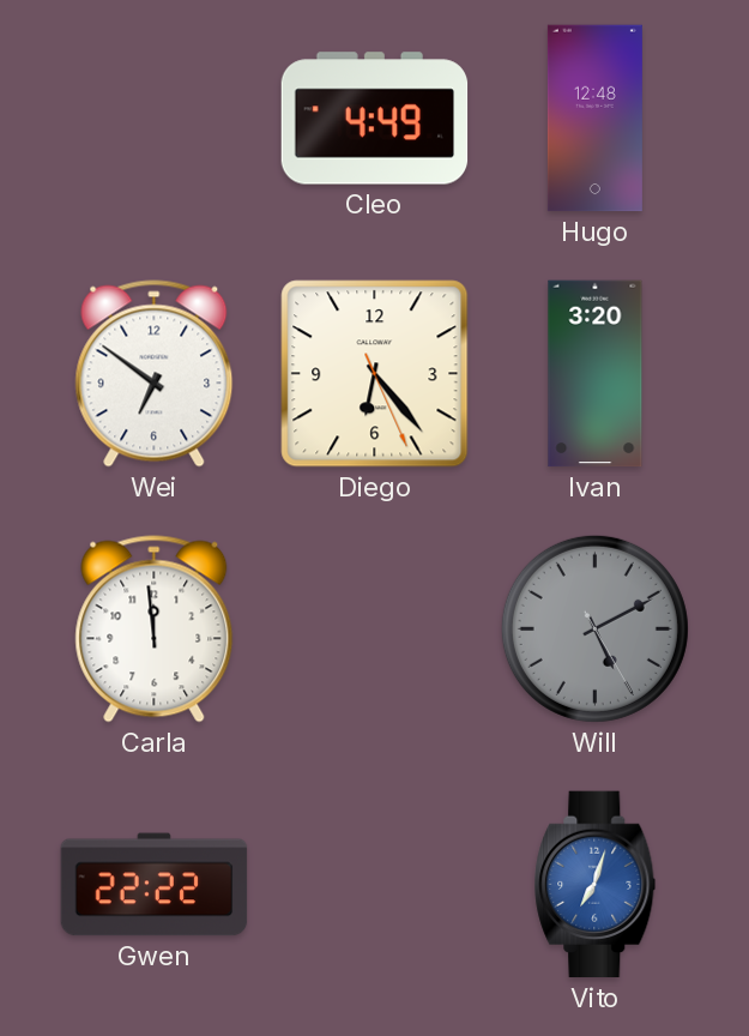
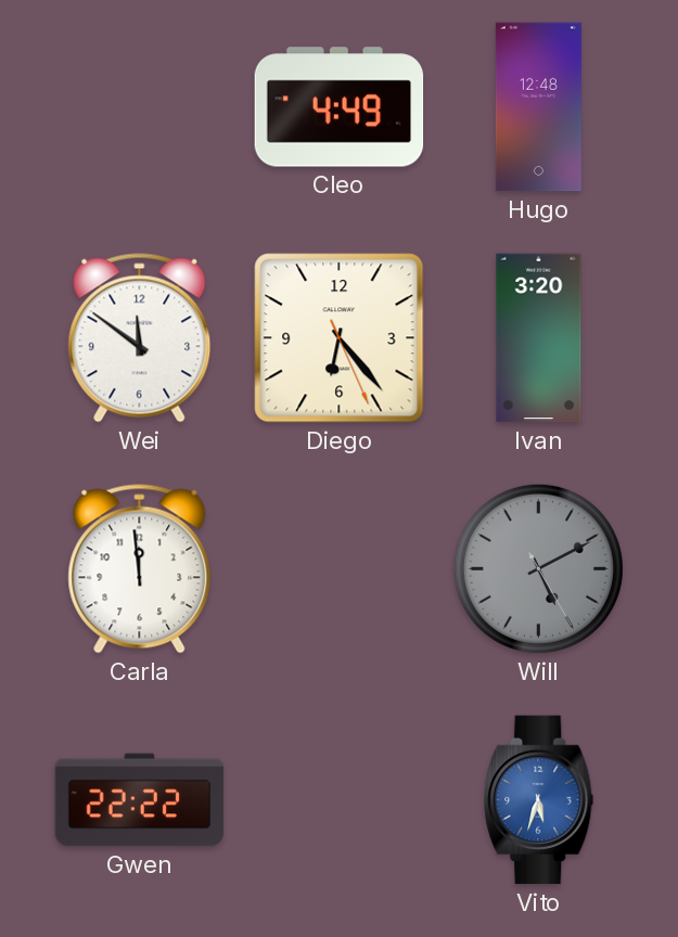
Wei: 6:51 -> 11:51
Vito: 7:03 -> 5:33
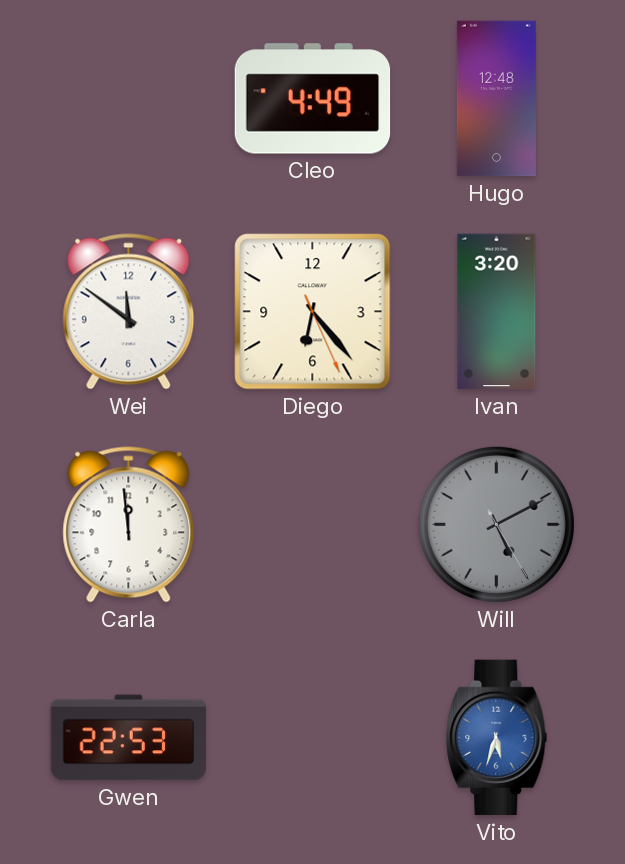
Gwen: 22:22 -> 22:53
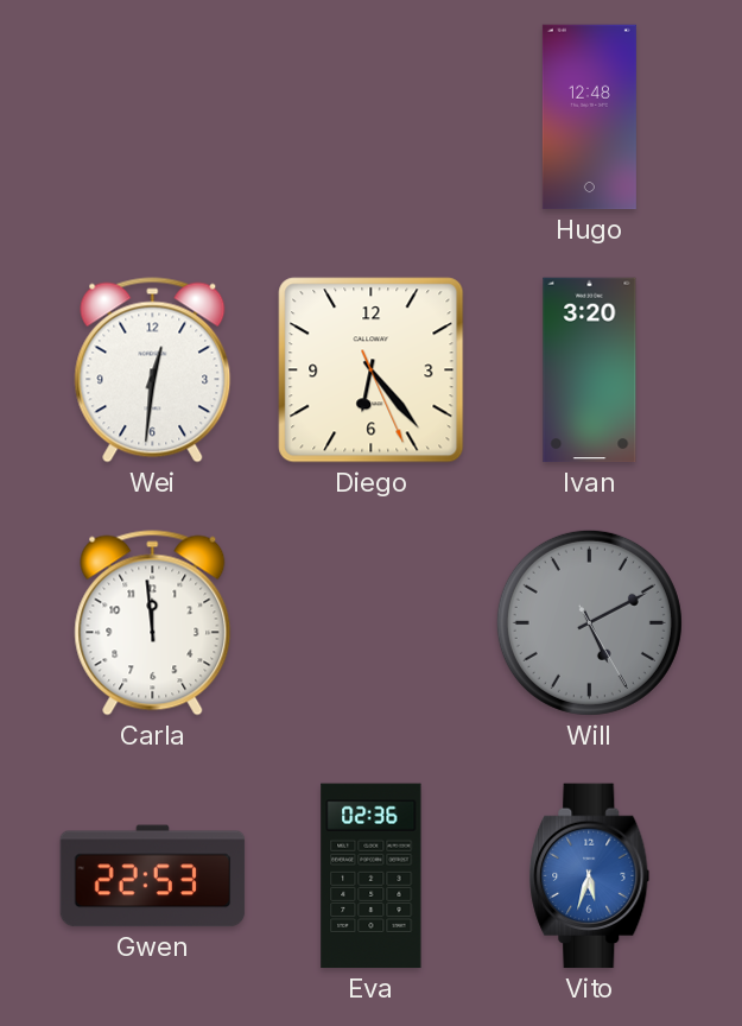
Cleo: 4:49 -> none
Wei: 11:51 -> 12:31
Eva: none -> 02:36
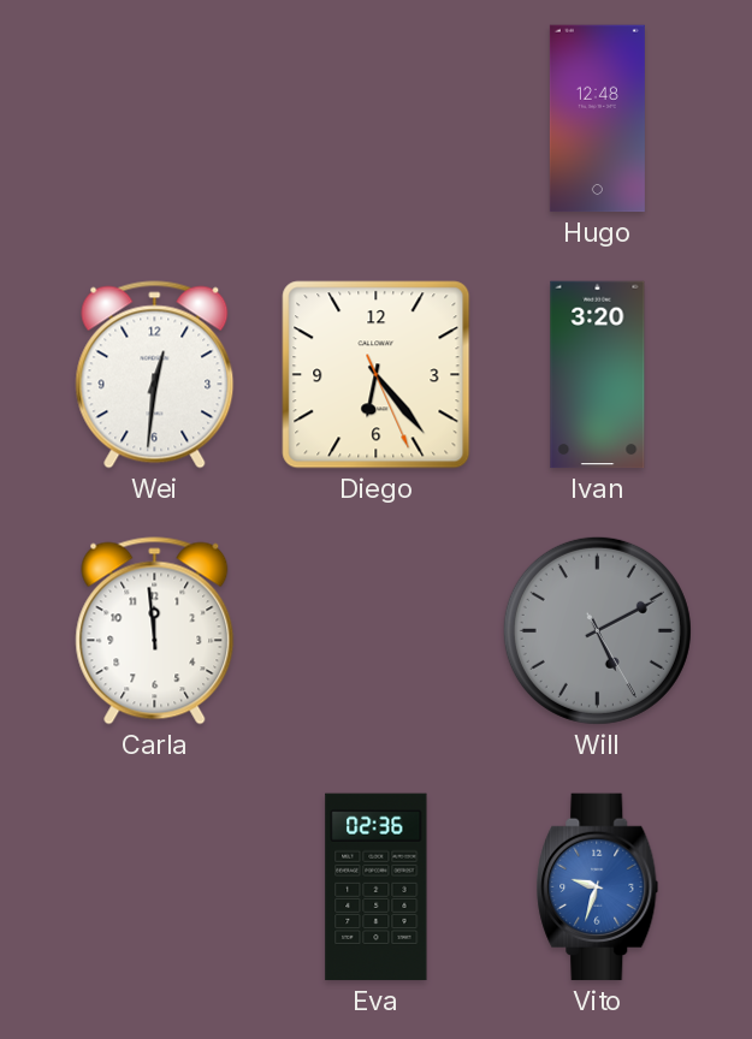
Gwen: 22:53 -> none
Vito: 5:33 -> 9:33
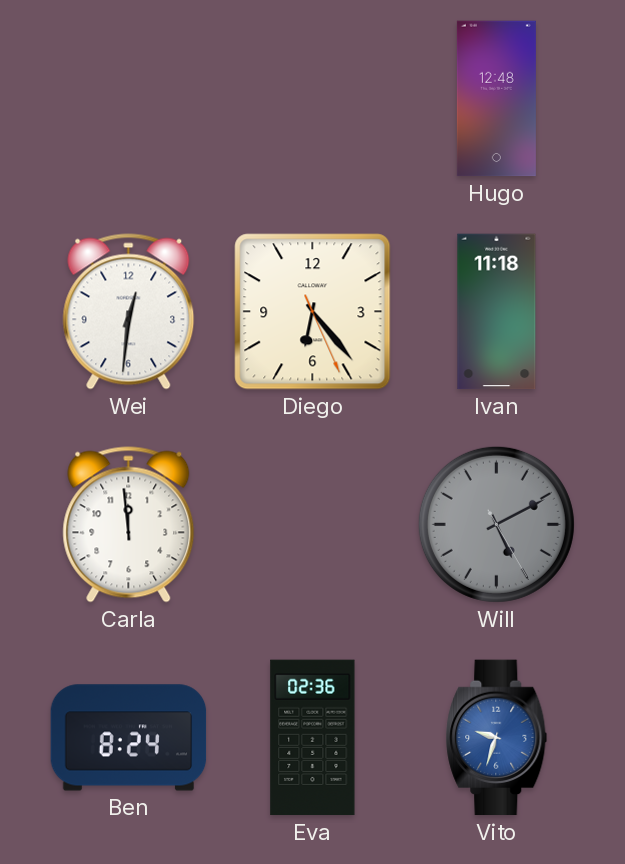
Ivan: 3:20 -> 11:18
Ben: none -> 8:24
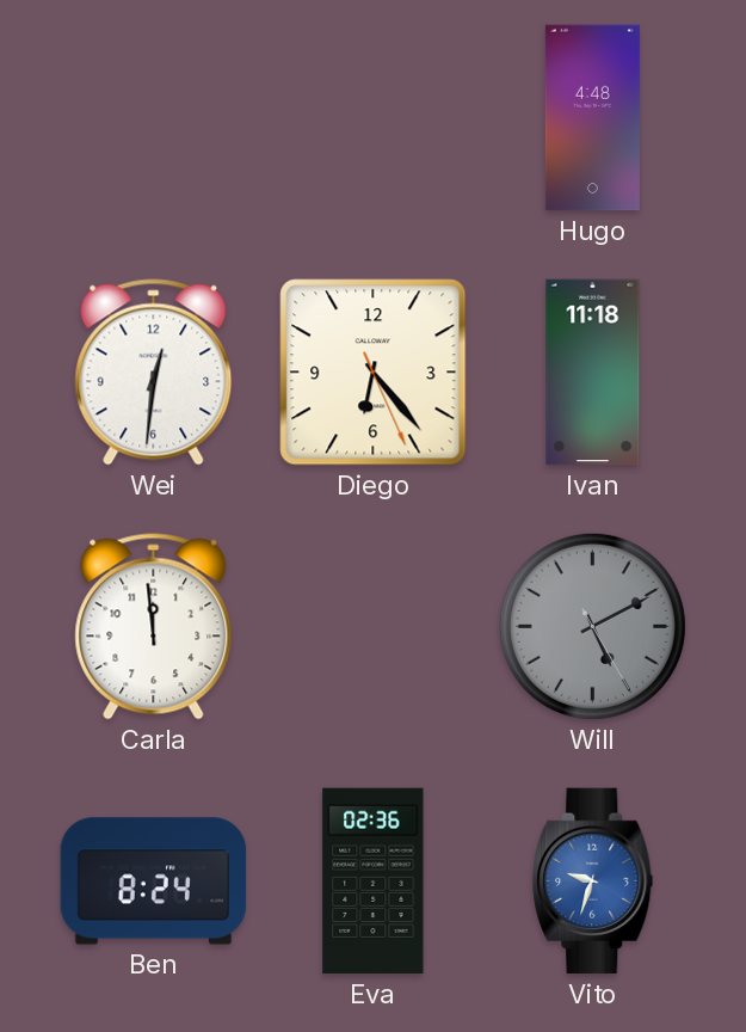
Hugo: 12:48 -> 4:48
